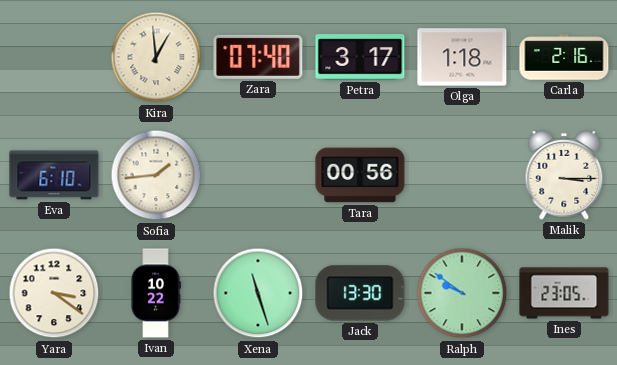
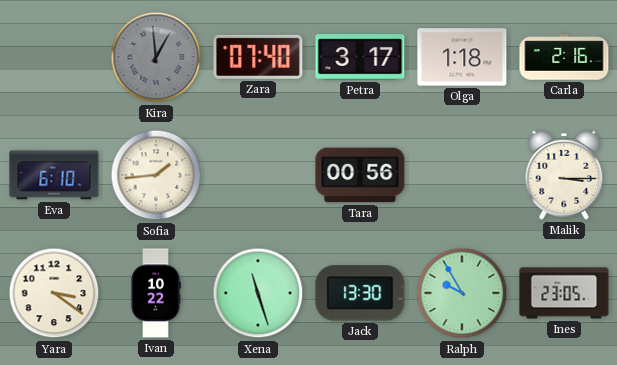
Kira dial: cream -> grey
Ralph: 9:51 -> 9:55
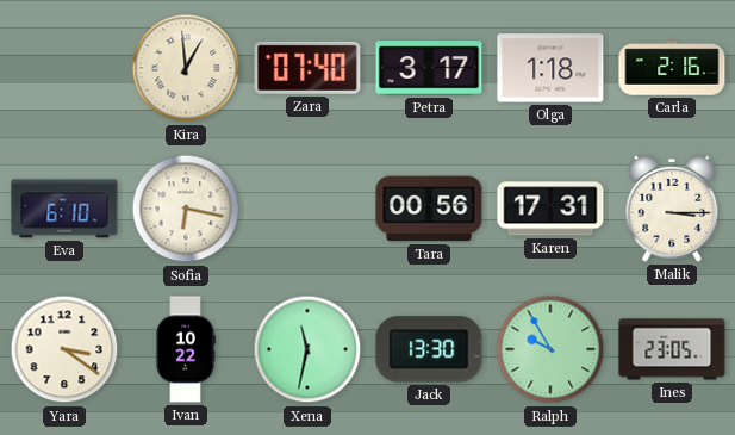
Kira dial: grey -> cream
Sofia: 1:44 -> 6:17
Karen: none -> 17:31
Xena: 11:27 -> 11:32
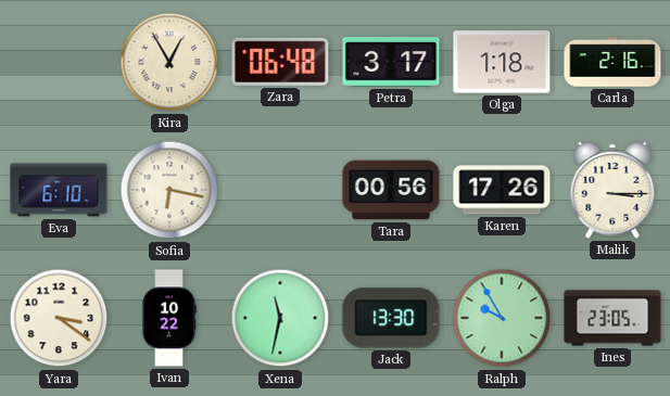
Kira: 12:59 -> 12:55
Zara: 07:40 -> 06:48
Karen: 17:31 -> 17:26
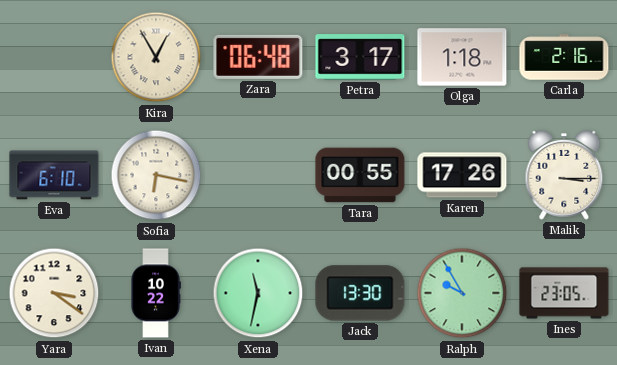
Tara: 00:56 -> 00:55
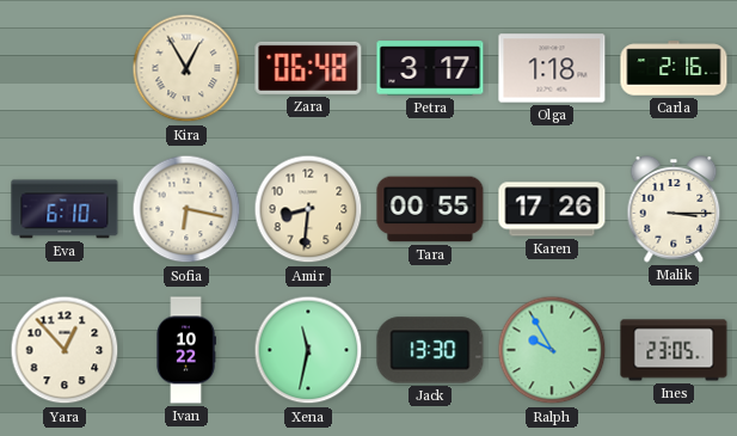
Amir: none -> 8:31
Yara: 3:21 -> 12:53
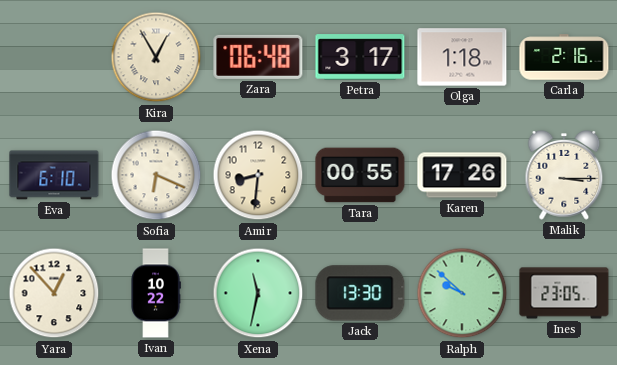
Sofia: 6:17 -> 6:19
Ralph: 9:55 -> 9:52
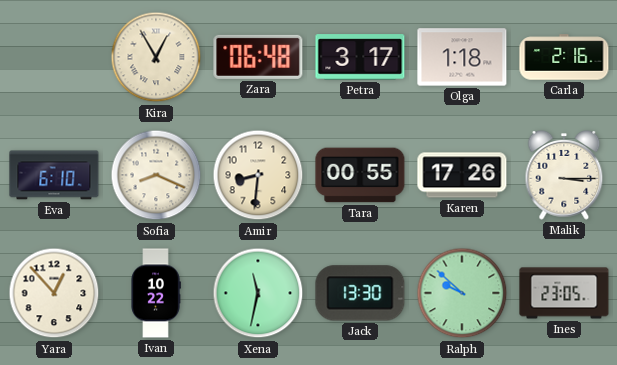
Sofia: 6:19 -> 8:19
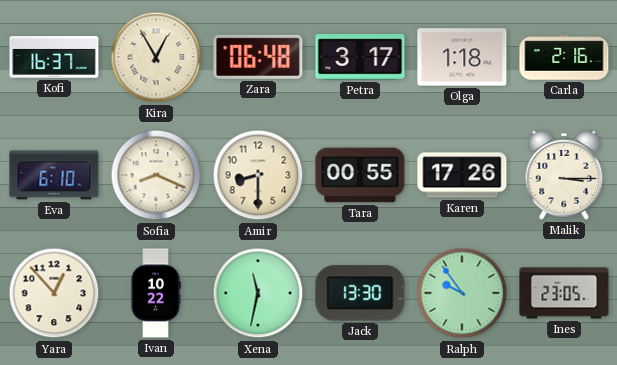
Kofi: none -> 16:37
Amir: 8:31 -> 8:30
Ralph: 9:52 -> 9:54
